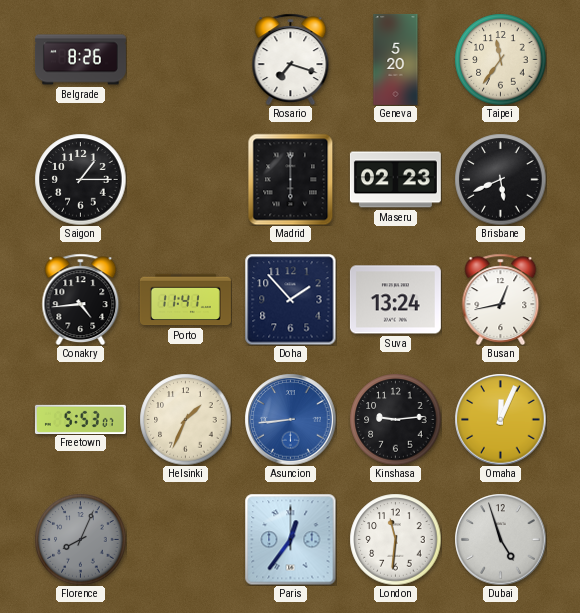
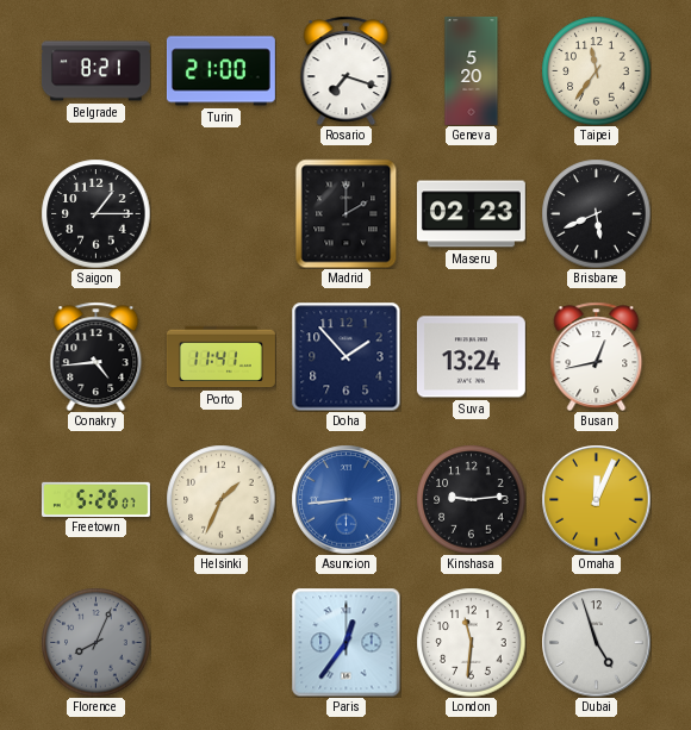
Belgrade: 8:26 -> 8:21
Turin: none -> 21:00
Madrid: 6:00 -> 2:00
Freetown: 5:53 -> 5:26
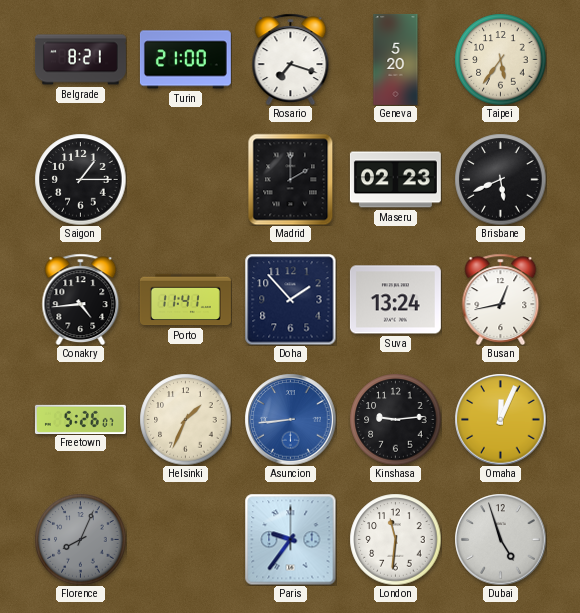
Taipei: 11:36 -> 5:36
Paris: 12:36 -> 9:36
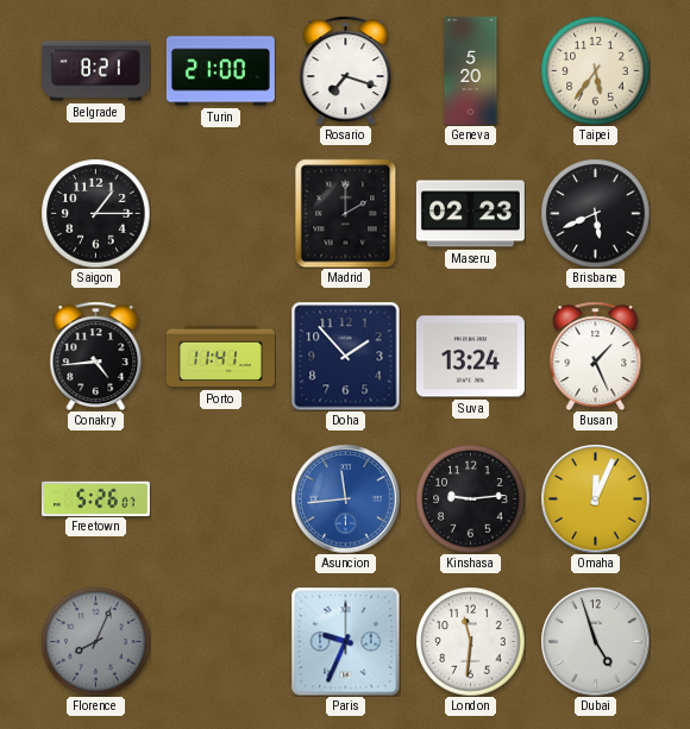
Busan: 12:43 -> 1:26
Helsinki: 1:34 -> none
Asuncion: 8:44 -> 11:44
Paris: 9:36 -> 9:34
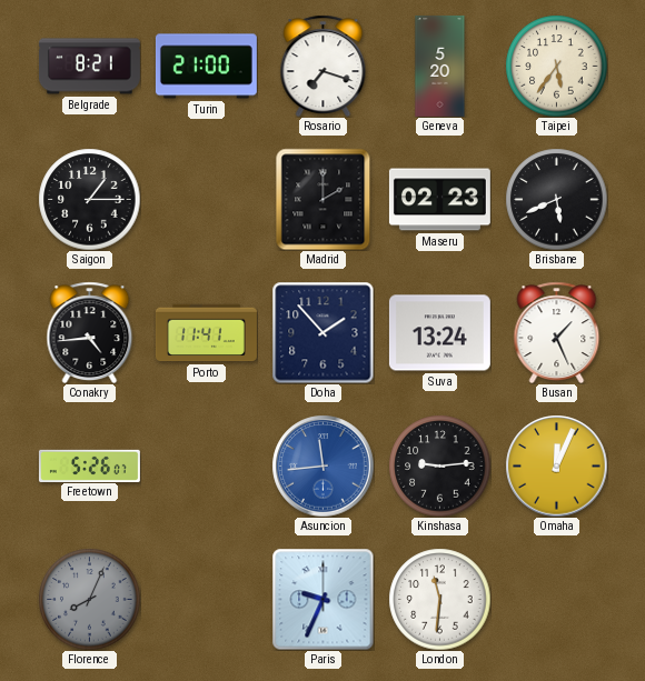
Dubai: 4:57 -> none
